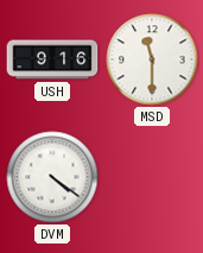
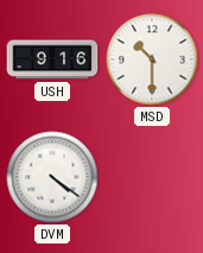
MSD: 11:30 -> 10:30
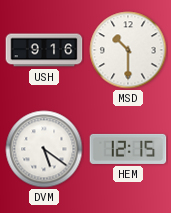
DVM: 4:21 -> 5:21
HEM: none -> 12:15
